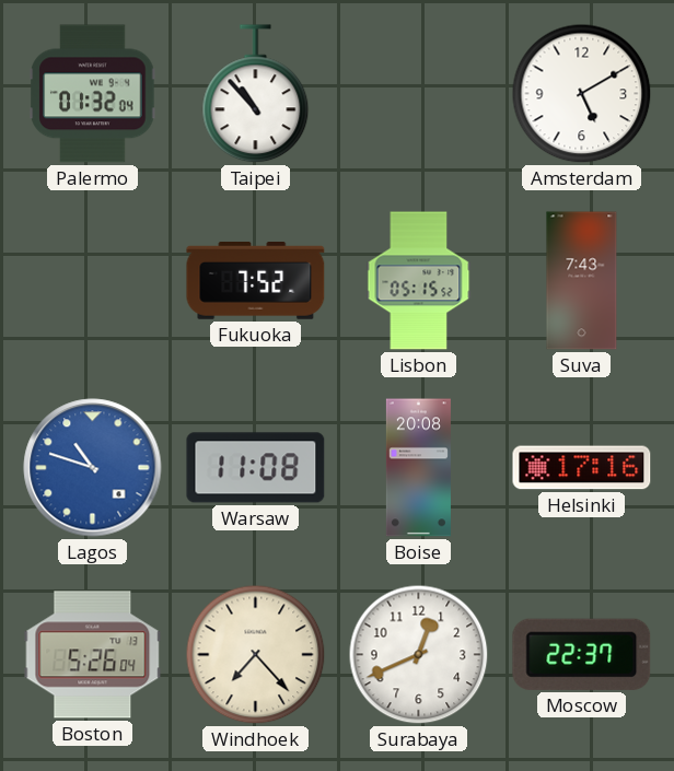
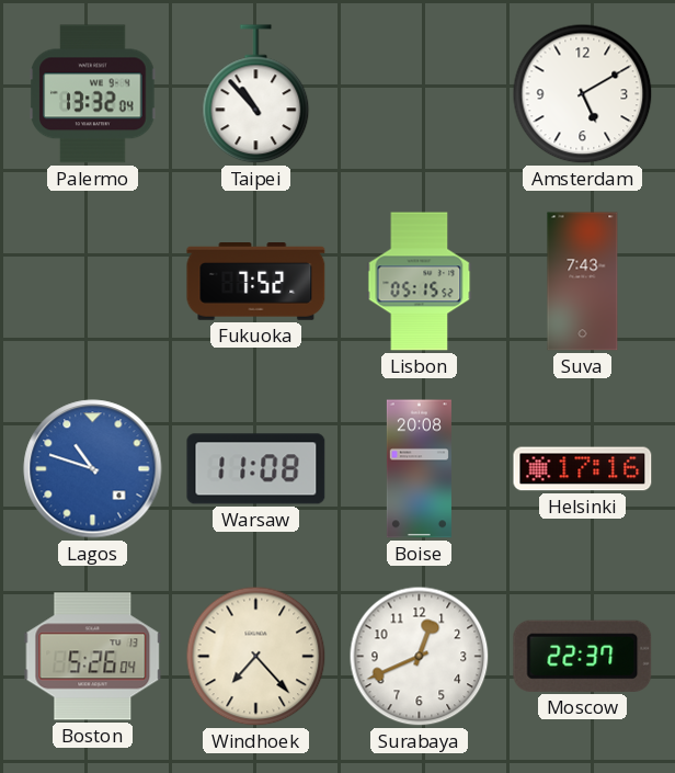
Palermo: 01:32 -> 13:32
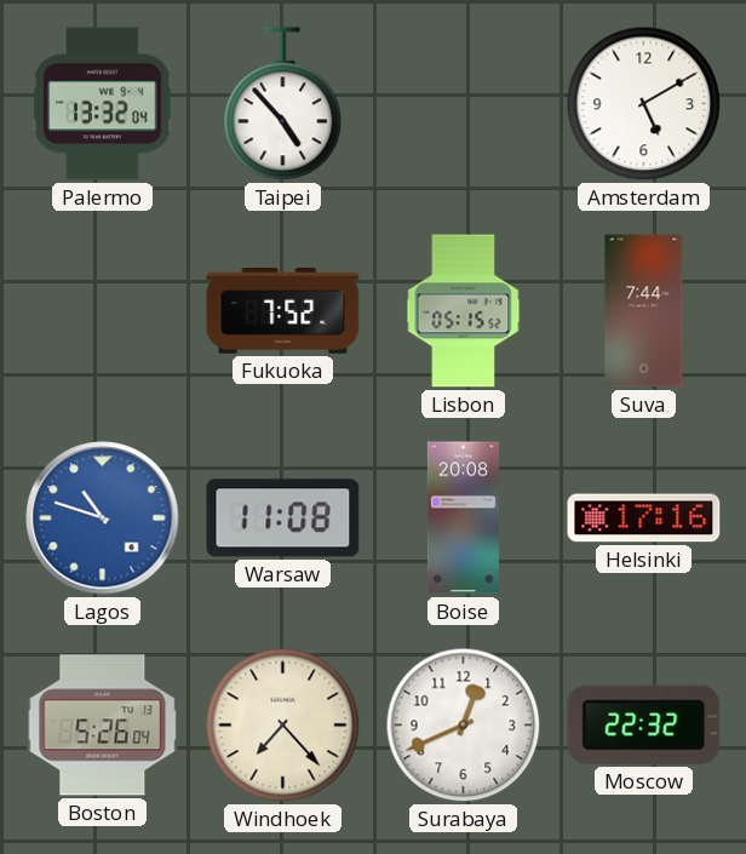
Taipei: 10:53 -> 4:53
Suva: 7:43 -> 7:44
Moscow: 22:37 -> 22:32
